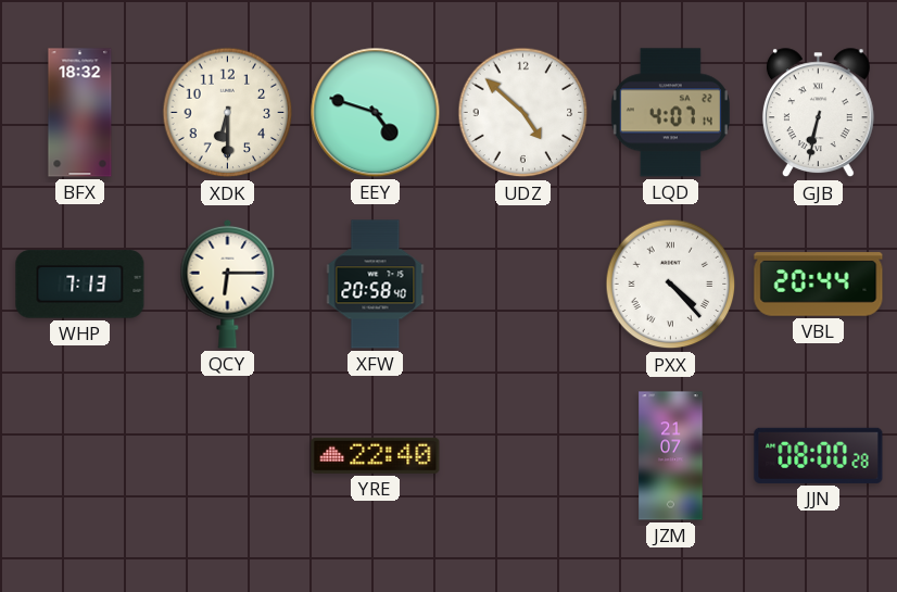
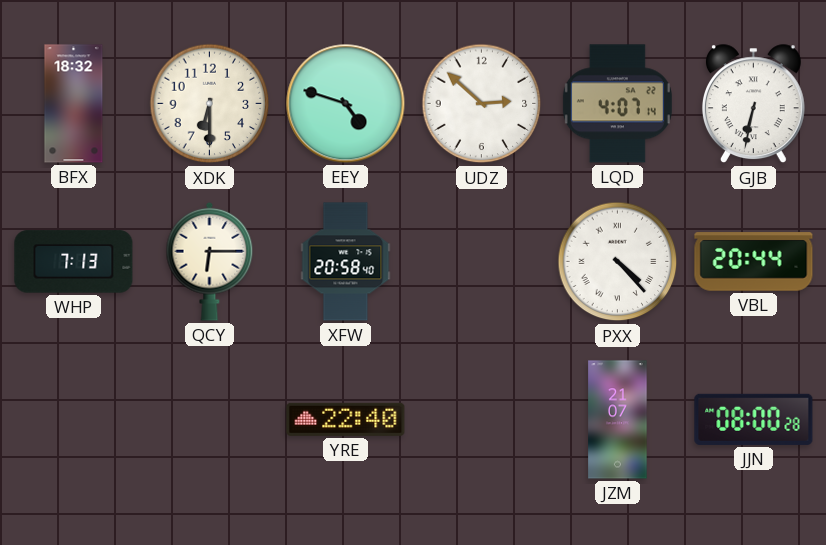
UDZ: 4:52 -> 2:52
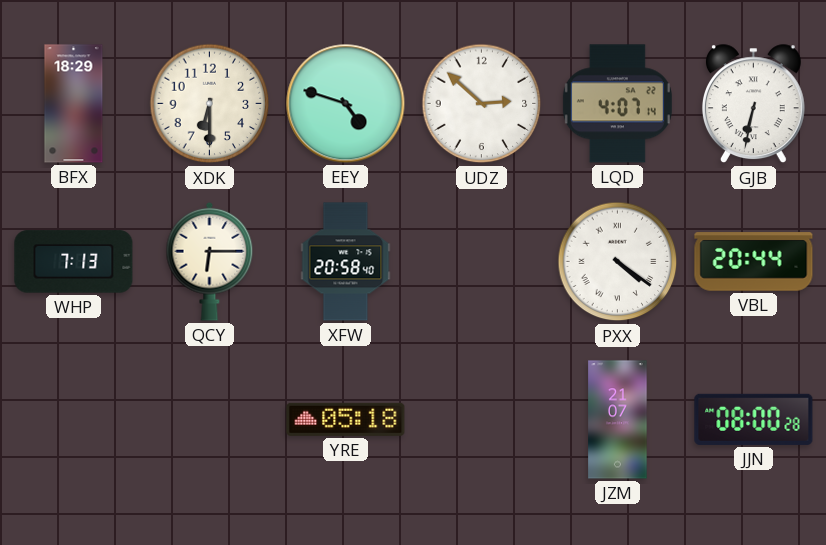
BFX: 18:32 -> 18:29
PXX: 4:23 -> 4:21
YRE: 22:40 -> 05:18
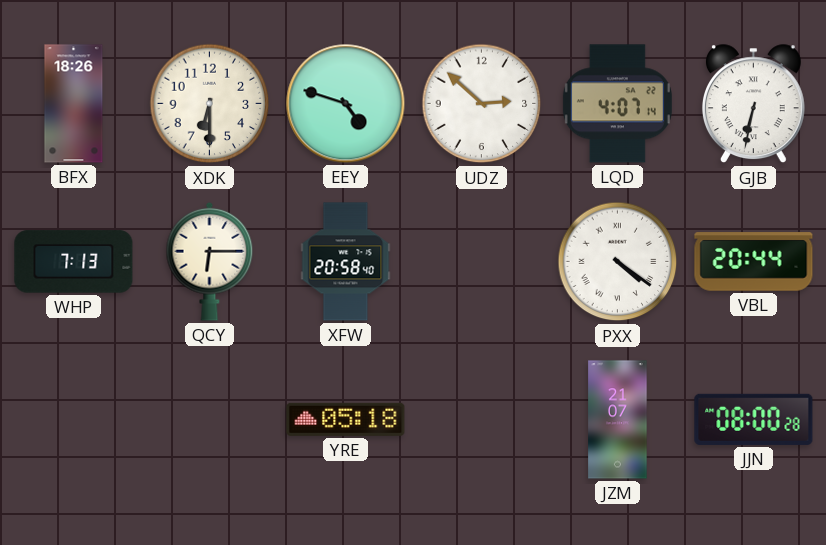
BFX: 18:29 -> 18:26
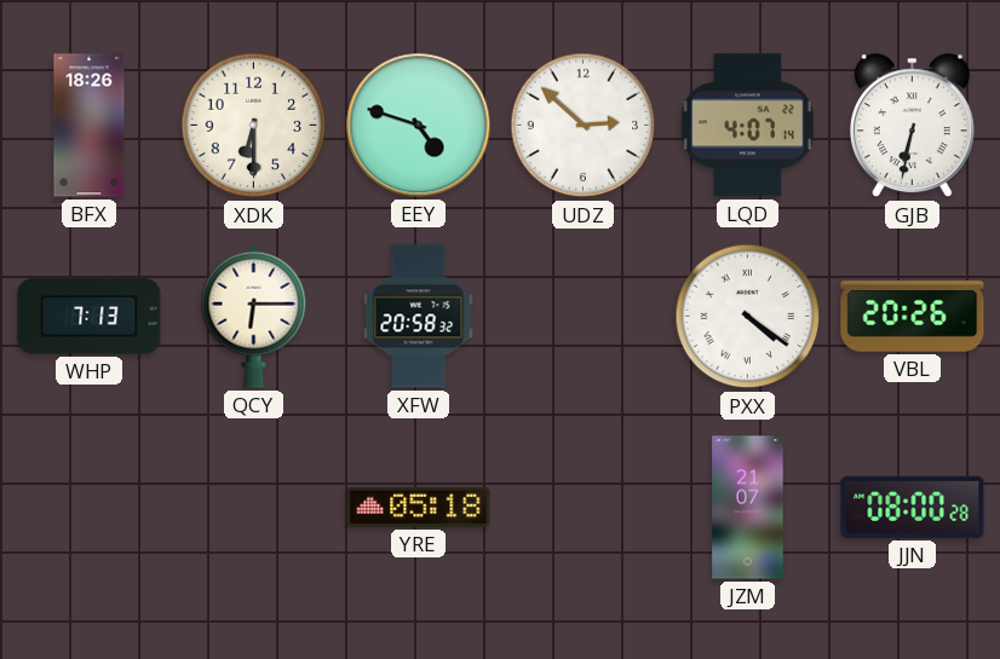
XFW: 20:58:40 -> 20:58:32
VBL: 20:44 -> 20:26
